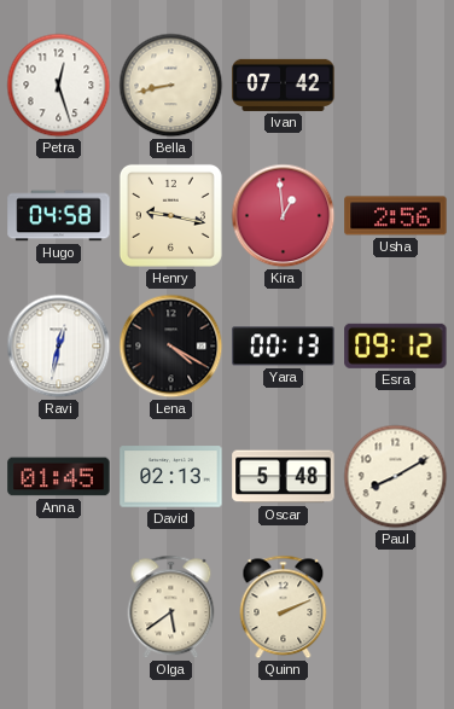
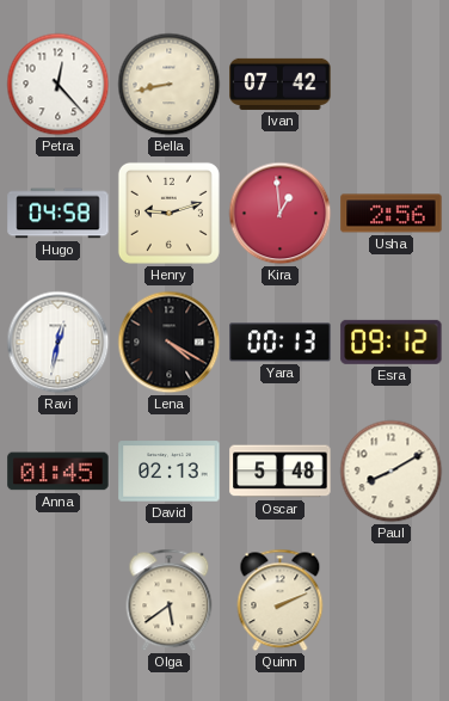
Petra: 12:27 -> 12:23
Henry: 9:17 -> 9:12
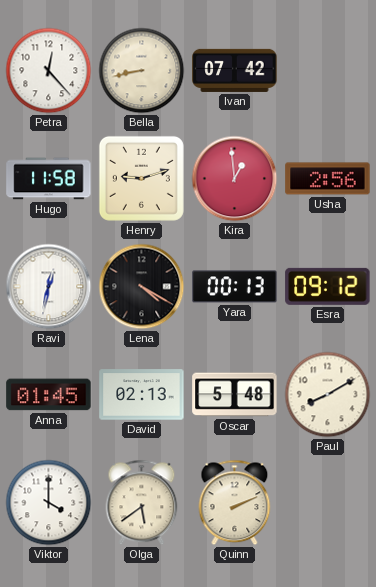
Hugo: 04:58 -> 11:58
Viktor: none -> 4:00
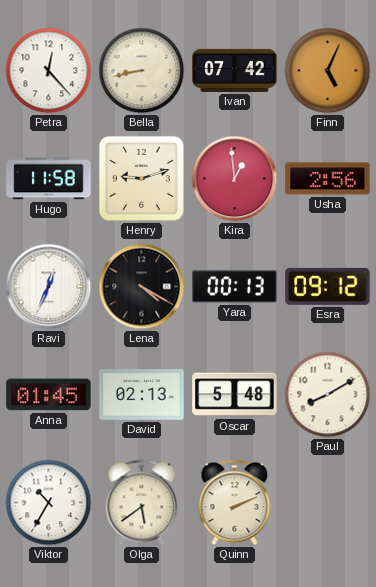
Finn: none -> 5:04
Ravi: 12:32 -> 12:34
Viktor: 4:00 -> 10:35
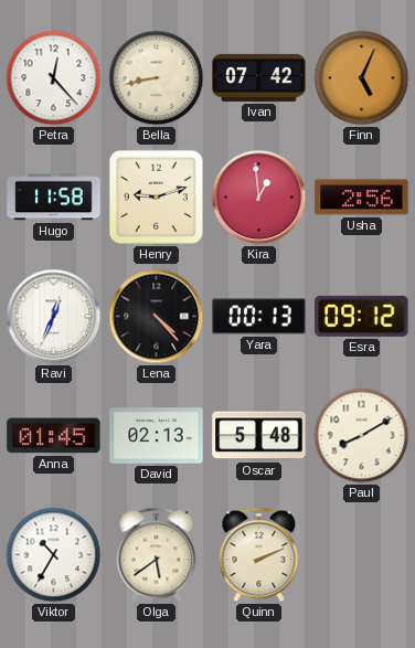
Lena: 4:20 -> 4:23
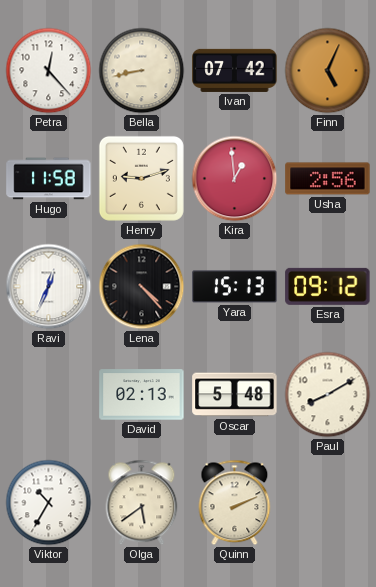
Yara: 00:13 -> 15:13
Anna: 01:45 -> none
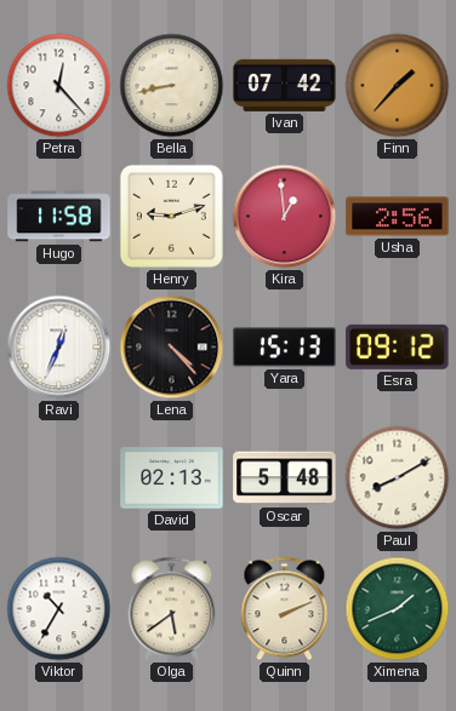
Finn: 5:04 -> 1:37
Ximena: none -> 1:41
